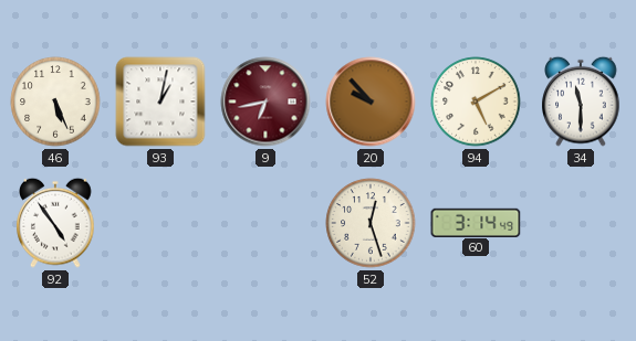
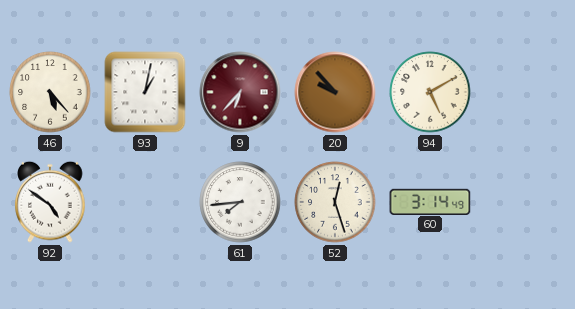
46: 5:26 -> 5:23
9: 6:43 -> 6:37
34: 11:30 -> none
92: 4:54 -> 4:51
61: none -> 7:44
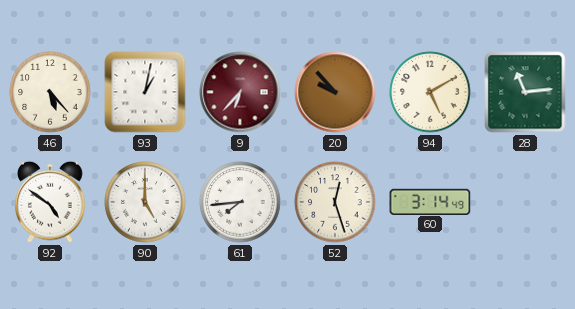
28: none -> 11:14
90: none -> 5:00
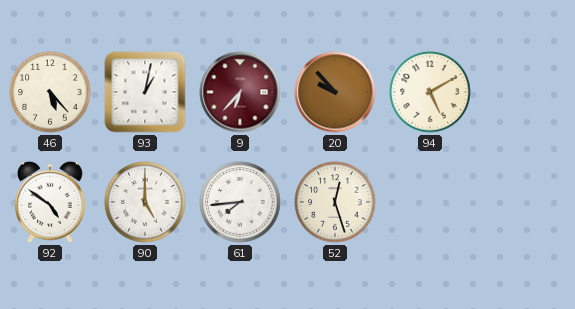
28: 11:14 -> none
60: 3:14 -> none
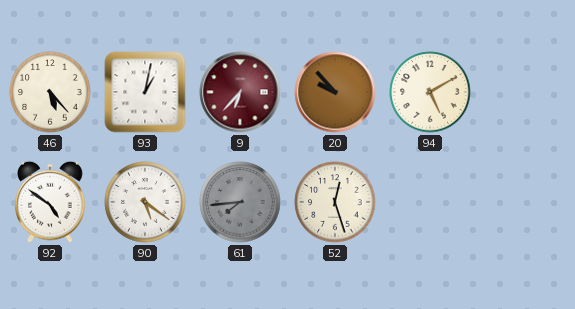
90: 5:00 -> 5:21
61 dial: white -> grey
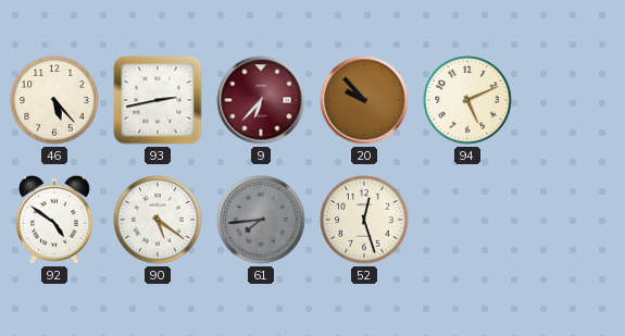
93: 1:02 -> 2:43
94: 5:10 -> 5:11
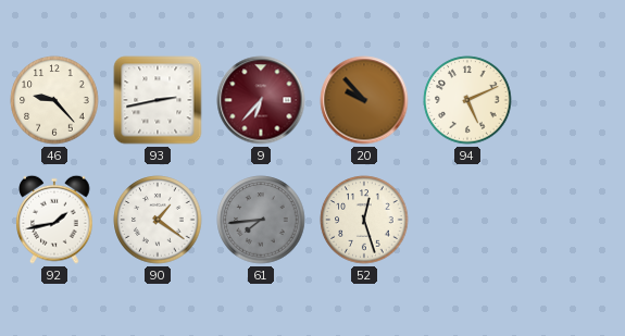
46: 5:23 -> 9:23
92: 4:51 -> 1:43
90: 5:21 -> 1:21
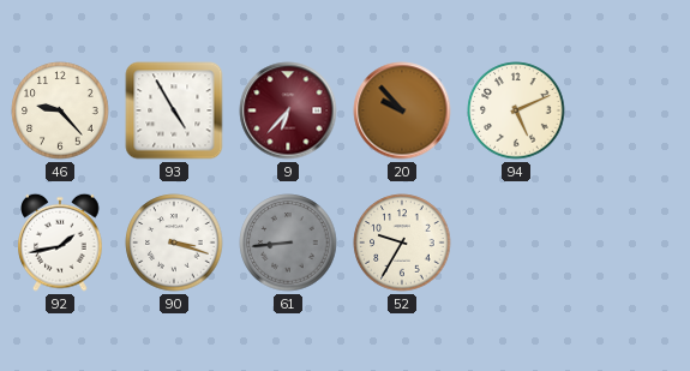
93: 2:43 -> 4:55
90: 1:21 -> 3:18
61: 7:44 -> 8:44
52: 12:27 -> 9:35
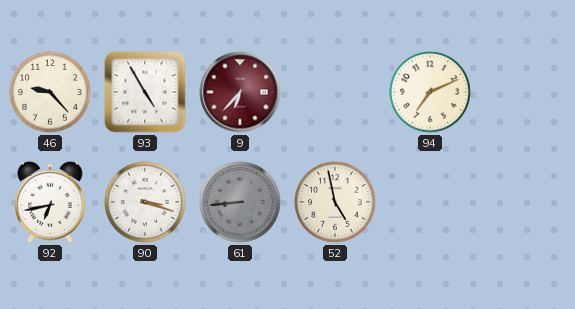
20: 9:53 -> none
94: 5:11 -> 7:11
92: 1:43 -> 6:43
52: 9:35 -> 4:58
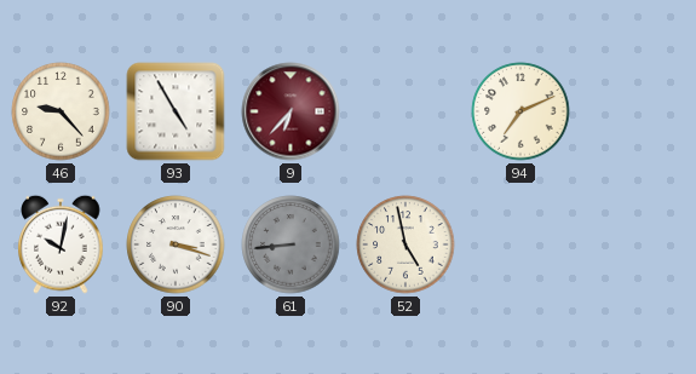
92: 6:43 -> 10:02
